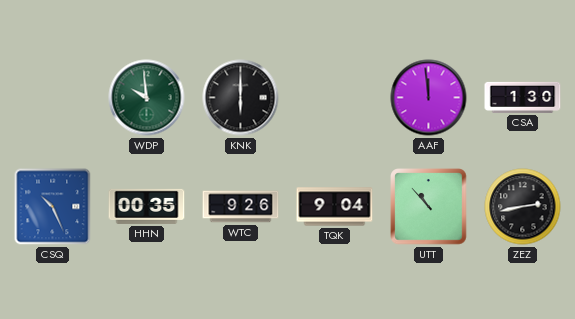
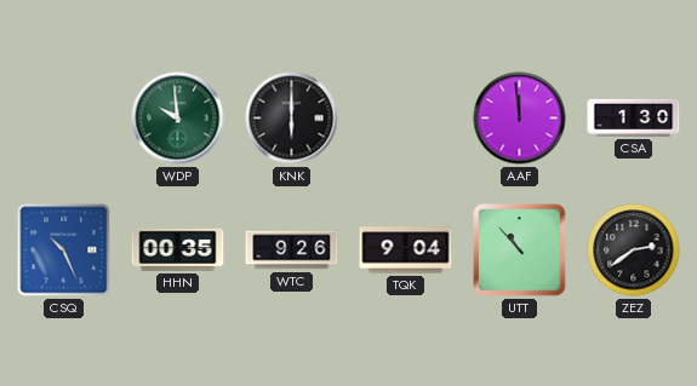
ZEZ: 2:43 -> 2:39
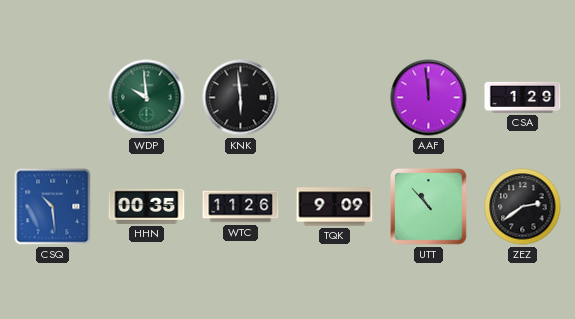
KNK: 6:00 -> 5:59
CSA: 1:30 -> 1:29
CSQ: 10:26 -> 10:29
WTC: 9:26 -> 11:26
TQK: 9:04 -> 9:09
